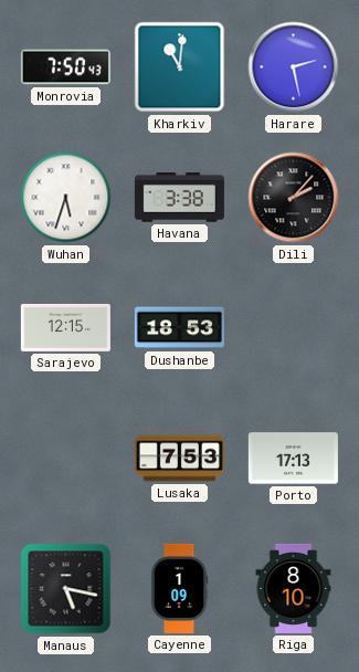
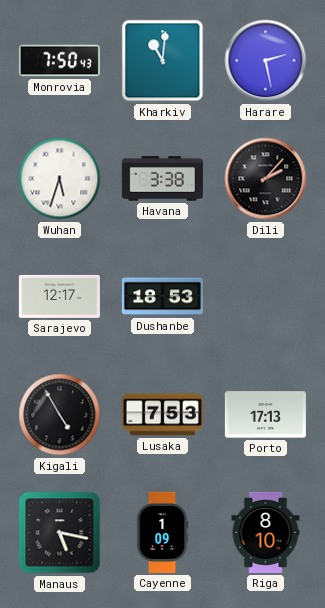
Sarajevo: 12:15 -> 12:17
Kigali: none -> 4:55
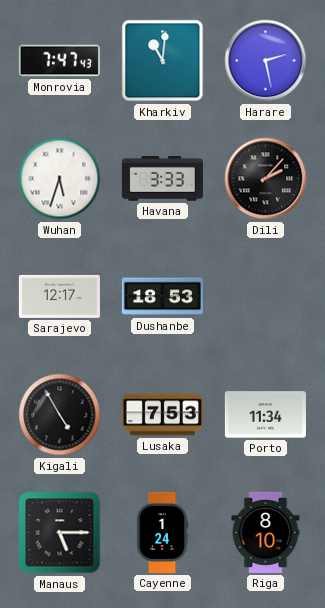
Monrovia: 7:50 -> 7:47
Havana: 3:38 -> 3:33
Porto: 17:13 -> 11:34
Manaus: 5:17 -> 5:15
Cayenne: 1:09 -> 1:24
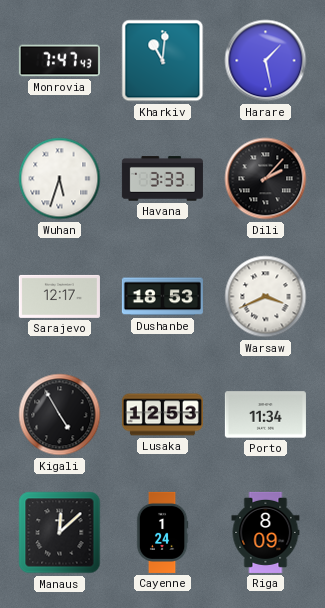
Harare: 2:28 -> 1:28
Warsaw: none -> 3:41
Lusaka: 7:53 -> 12:53
Manaus: 5:15 -> 12:08
Riga: 8:10 -> 8:09
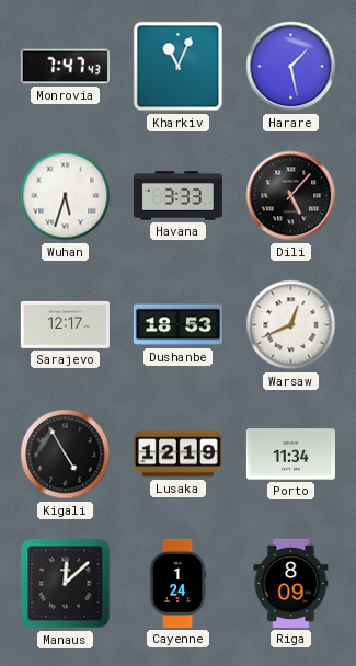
Kharkiv: 11:01 -> 11:04
Dili: 2:07 -> 5:07
Warsaw: 3:41 -> 12:41
Lusaka: 12:53 -> 12:19
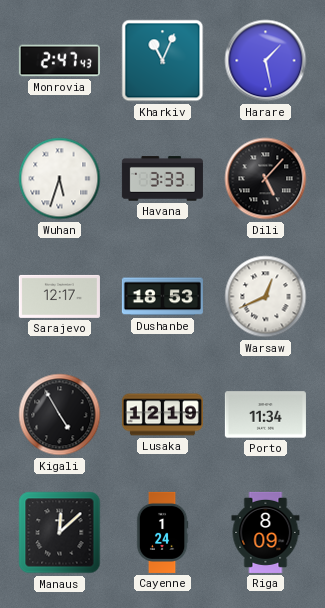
Monrovia: 7:47 -> 2:47
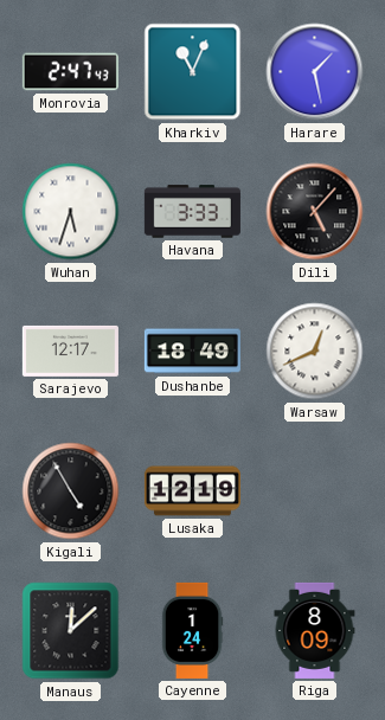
Dushanbe: 18:53 -> 18:49
Porto: 11:34 -> none
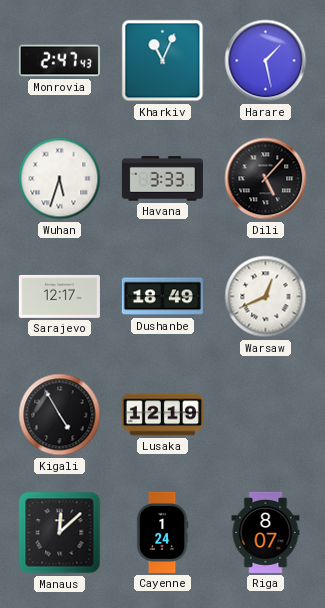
Riga: 8:09 -> 8:07
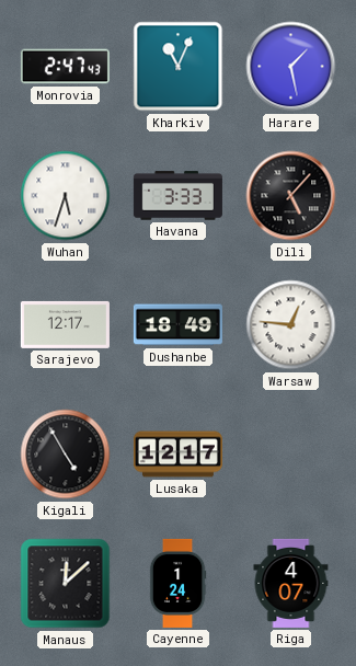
Warsaw: 12:41 -> 12:46
Lusaka: 12:19 -> 12:17
Riga: 8:07 -> 4:07
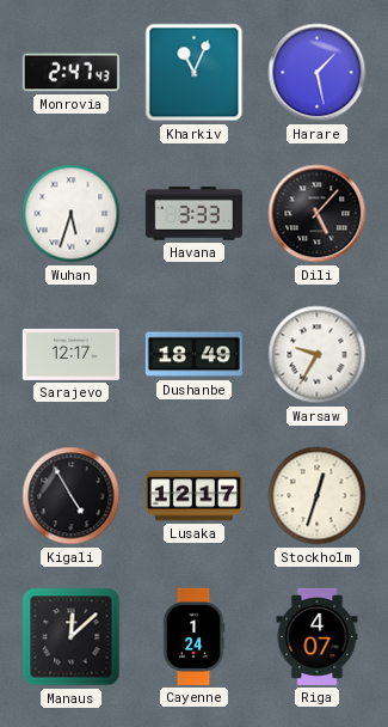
Warsaw: 12:46 -> 9:35
Stockholm: none -> 12:33
